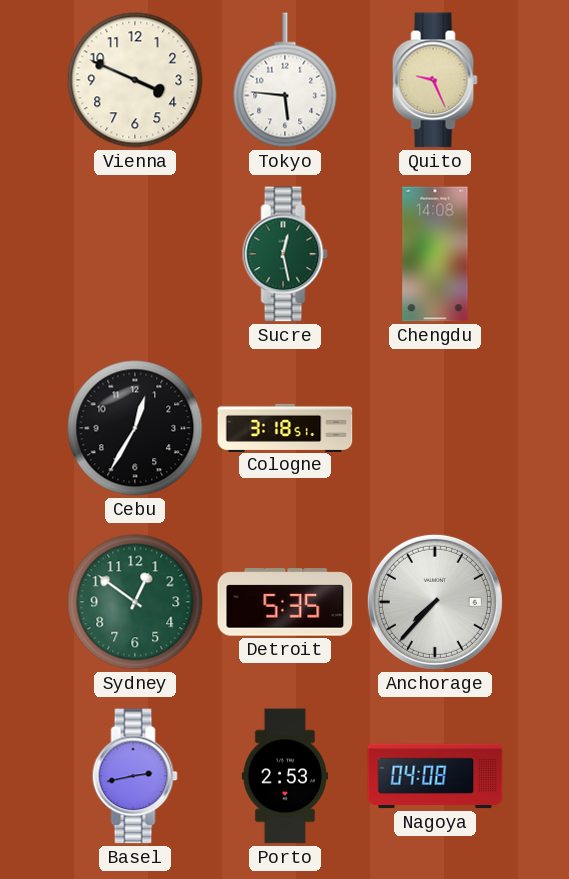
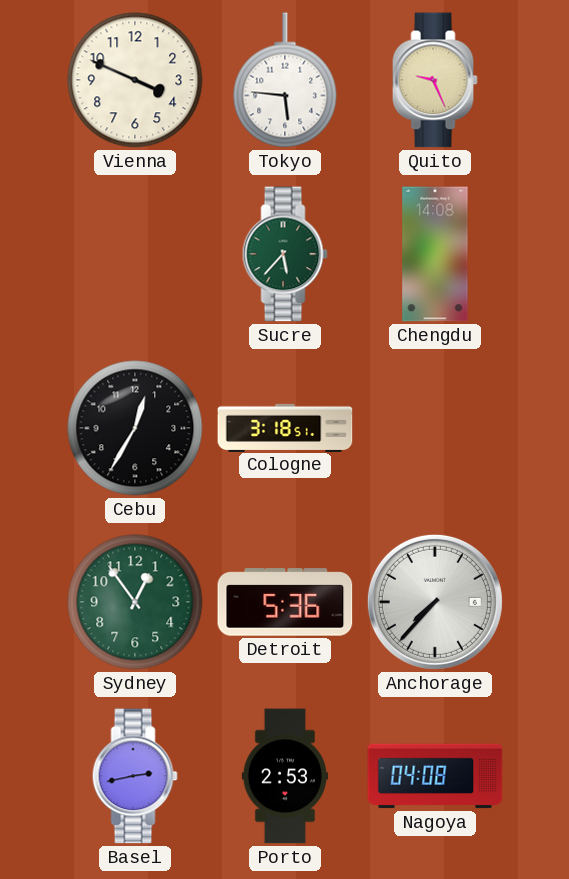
Sucre: 12:28 -> 5:37
Sydney: 12:51 -> 12:54
Detroit: 5:35 -> 5:36
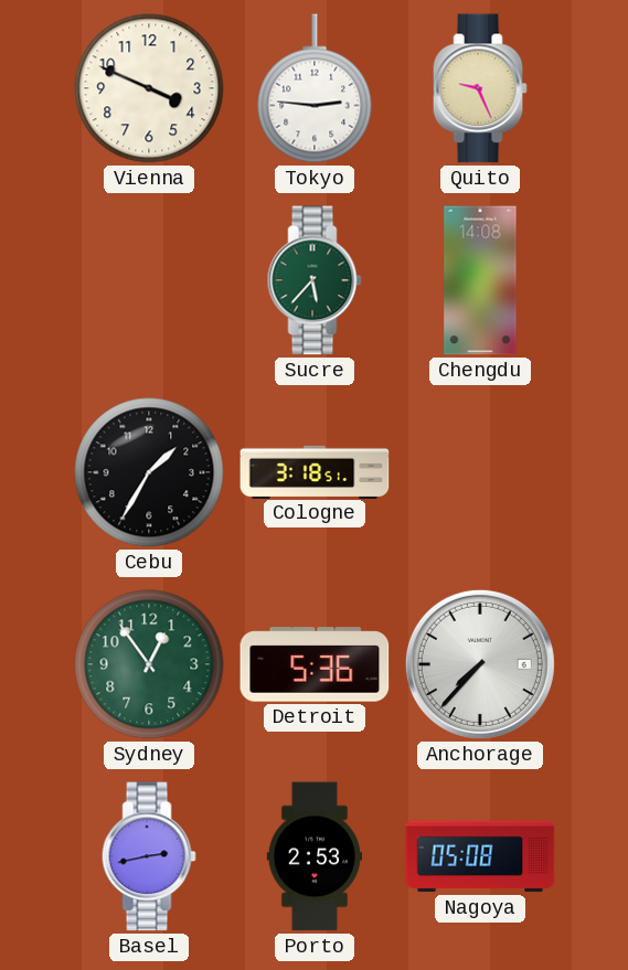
Tokyo: 5:46 -> 2:46
Cebu: 12:35 -> 1:35
Nagoya: 04:08 -> 05:08
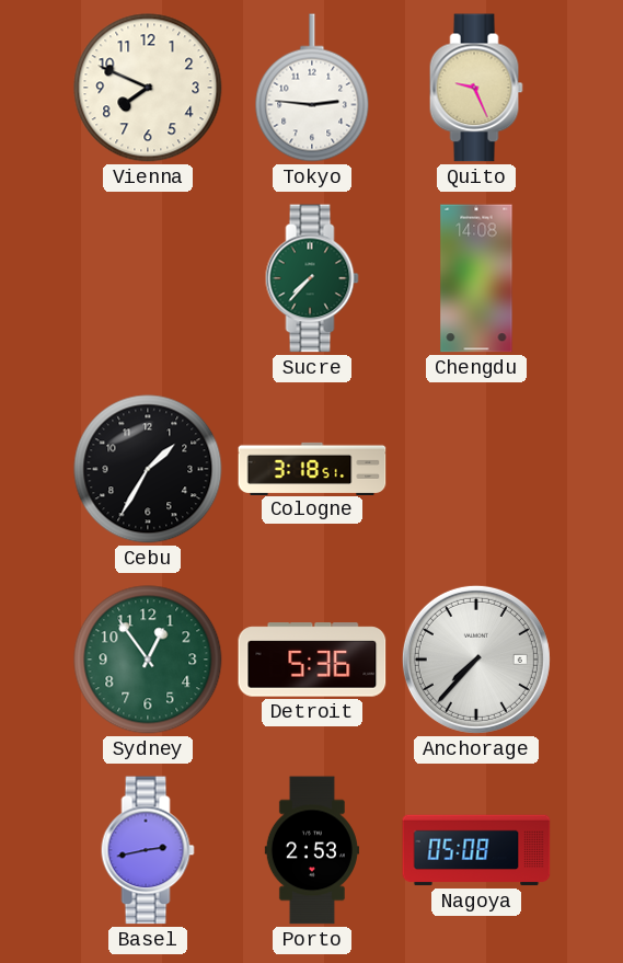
Vienna: 3:49 -> 7:49
Sucre: 5:37 -> 7:37
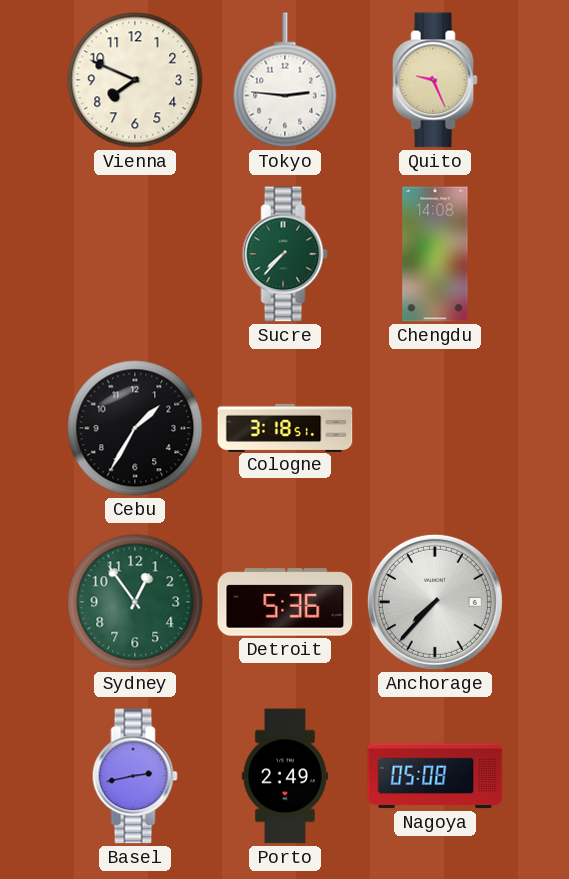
Porto: 2:53 -> 2:49
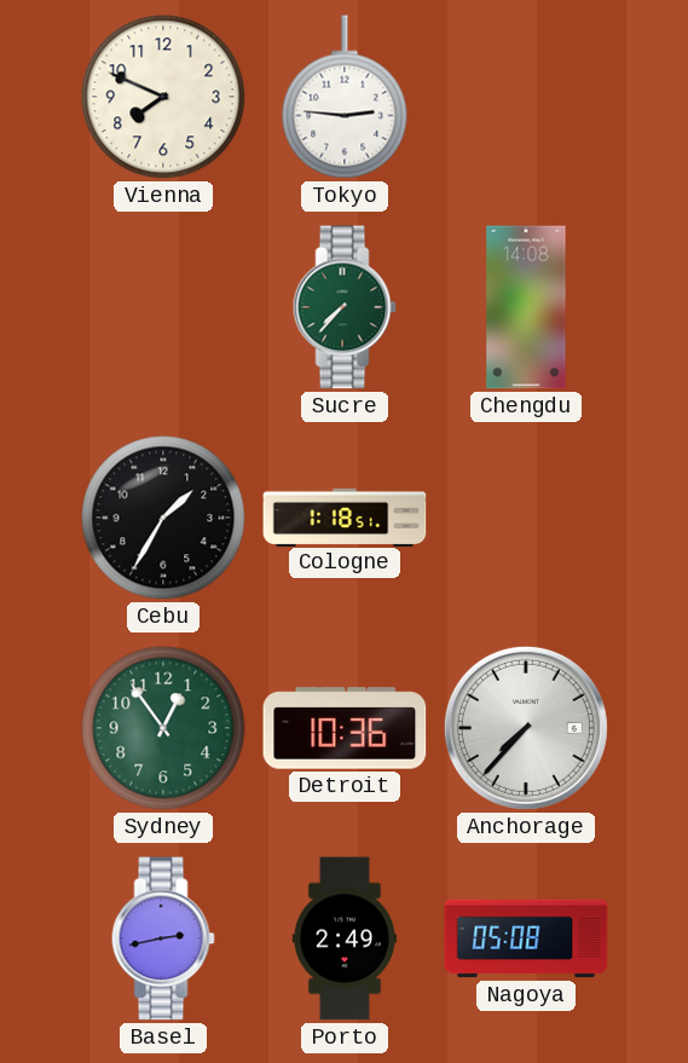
Quito: 9:26 -> none
Cologne: 3:18 -> 1:18
Detroit: 5:36 -> 10:36
